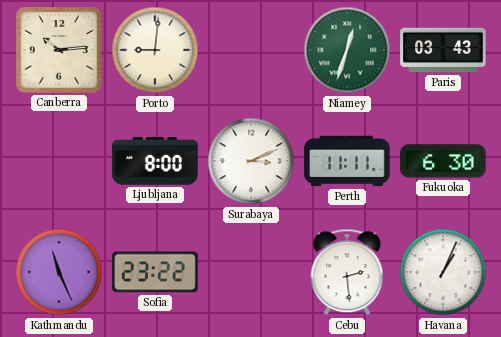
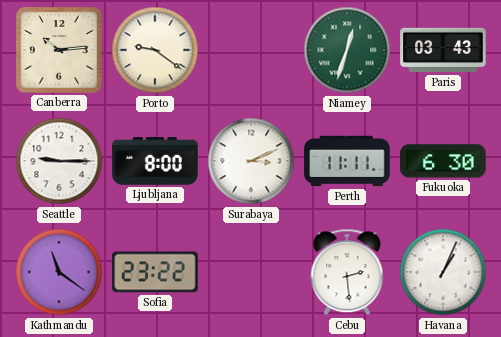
Porto: 9:01 -> 9:21
Seattle: none -> 9:15
Kathmandu: 11:26 -> 11:21
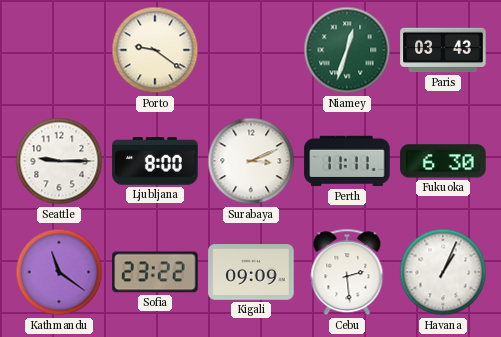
Canberra: 10:14 -> none
Kigali: none -> 09:09
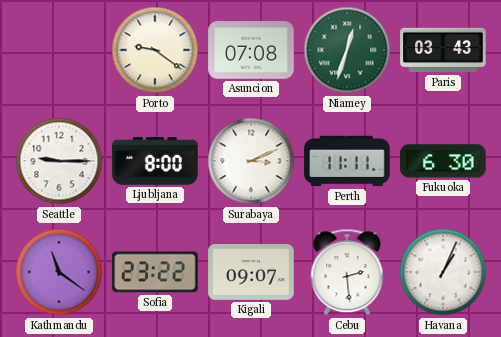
Asuncion: none -> 07:08
Kigali: 09:09 -> 09:07
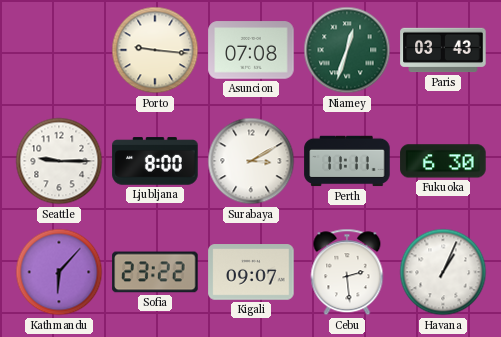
Porto: 9:21 -> 9:16
Surabaya: 3:11 -> 3:10
Kathmandu: 11:21 -> 6:07
